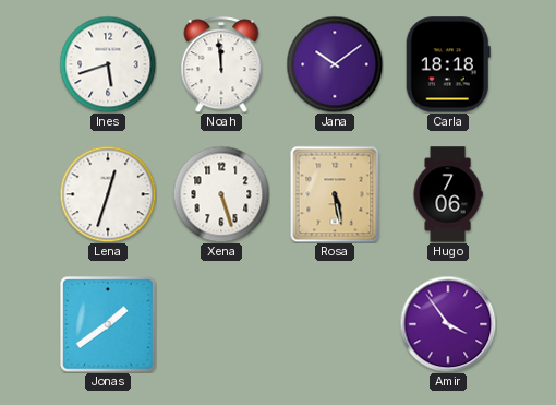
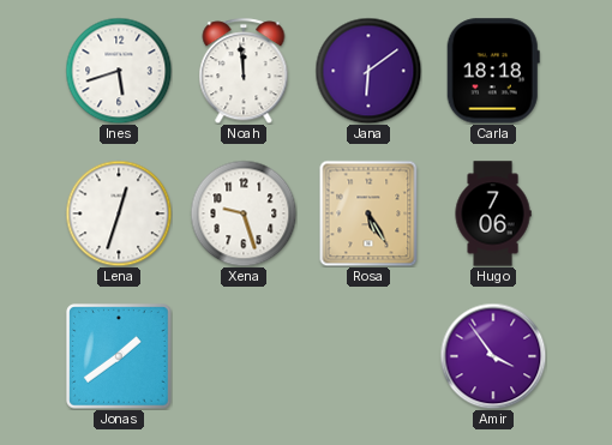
Jana: 10:09 -> 6:09
Xena: 5:27 -> 9:27
Rosa: 5:28 -> 5:25
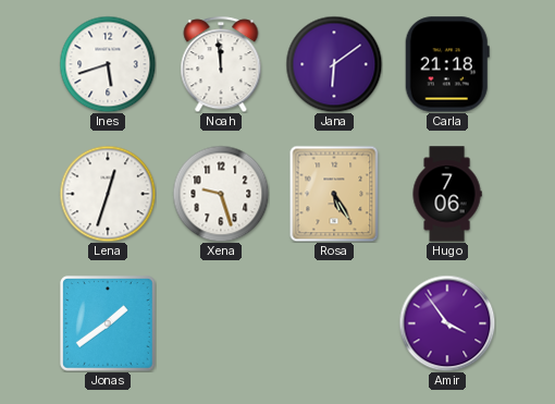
Carla: 18:18 -> 21:18
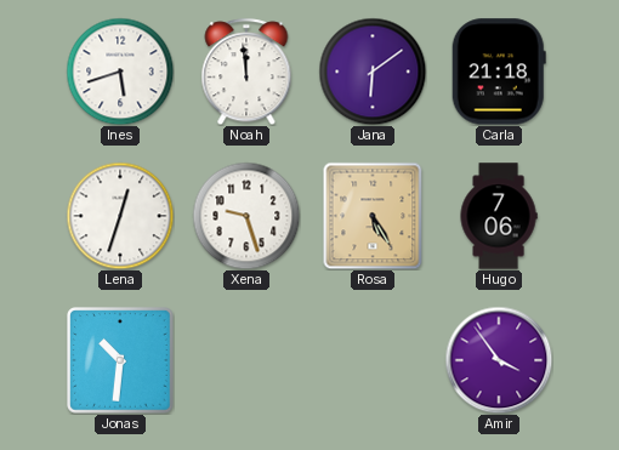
Jonas: 1:39 -> 10:31
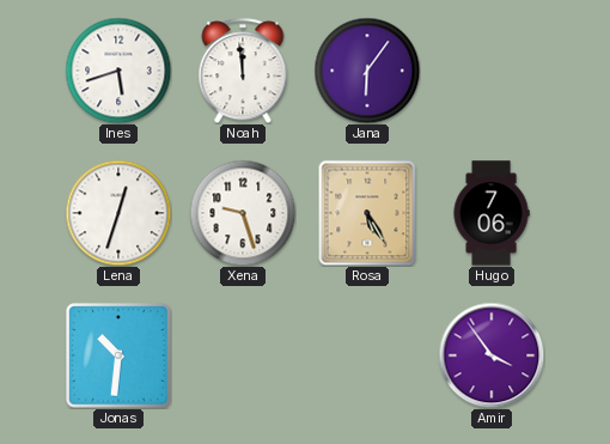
Jana: 6:09 -> 6:06
Carla: 21:18 -> none
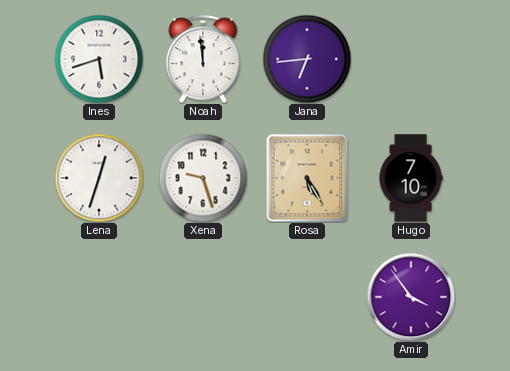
Jana: 6:06 -> 6:44
Hugo: 7:06 -> 7:10
Jonas: 10:31 -> none
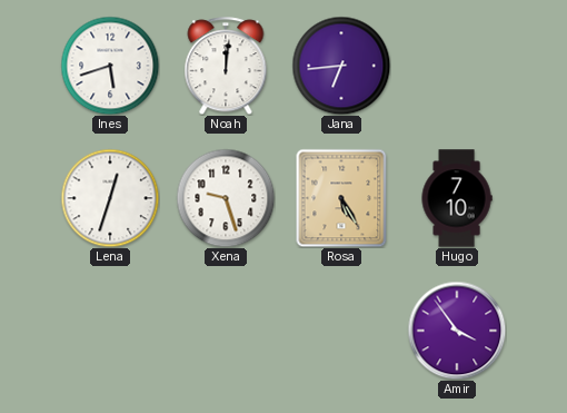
Noah: 11:59 -> 12:01
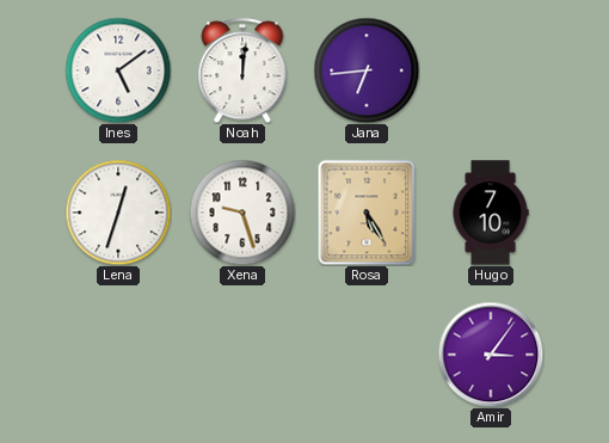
Ines: 5:42 -> 5:09
Amir: 3:54 -> 3:06
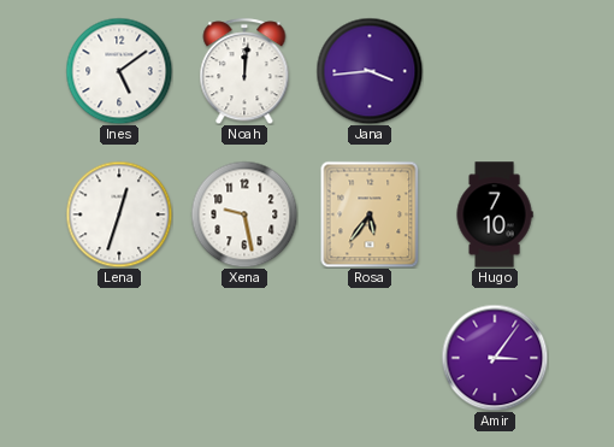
Jana: 6:44 -> 3:44
Xena: 9:27 -> 9:28
Rosa: 5:25 -> 5:36
